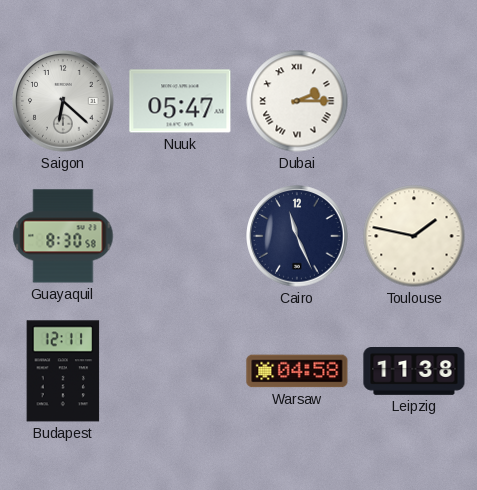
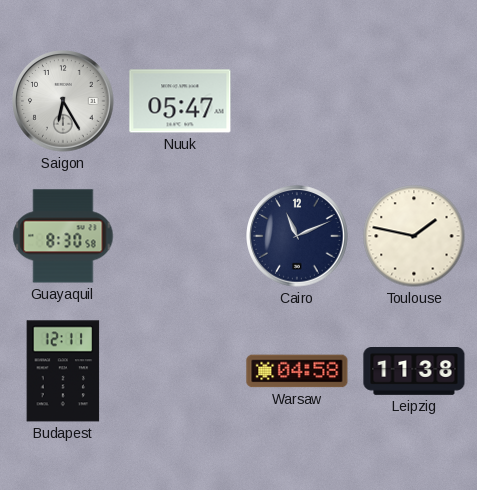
Saigon: 6:22 -> 6:25
Dubai: 2:15 -> none
Cairo: 11:26 -> 11:11
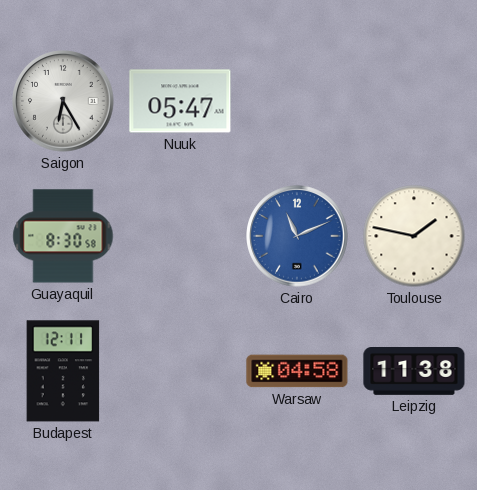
Cairo dial: navy -> blue
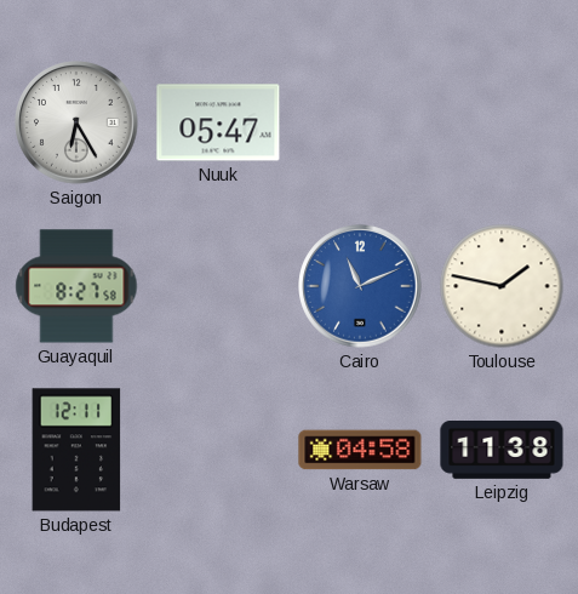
Guayaquil: 8:30 -> 8:27
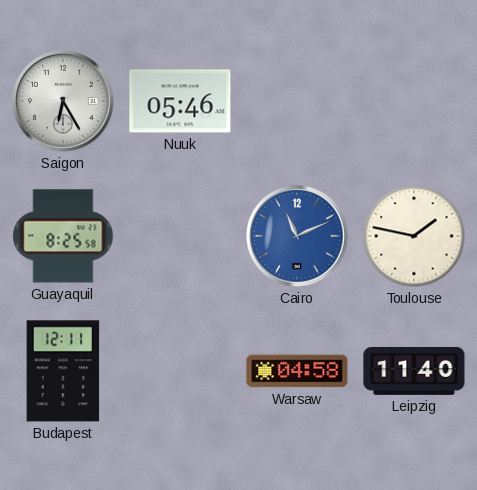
Nuuk: 05:47 -> 05:46
Guayaquil: 8:27 -> 8:25
Leipzig: 11:38 -> 11:40
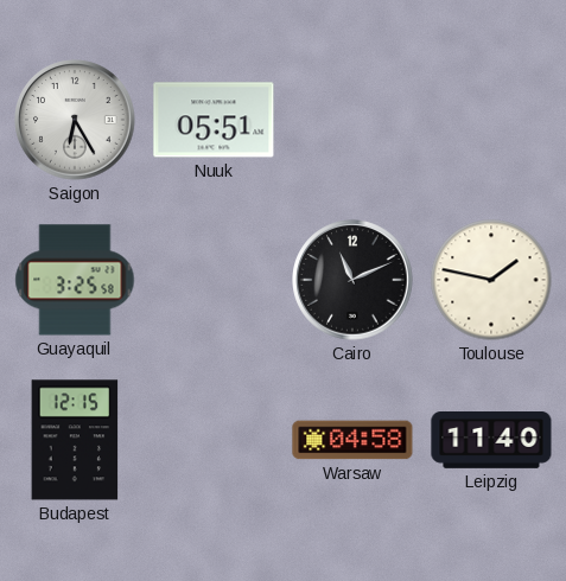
Nuuk: 05:46 -> 05:51
Guayaquil: 8:25 -> 3:25
Cairo dial: blue -> black
Budapest: 12:11 -> 12:15
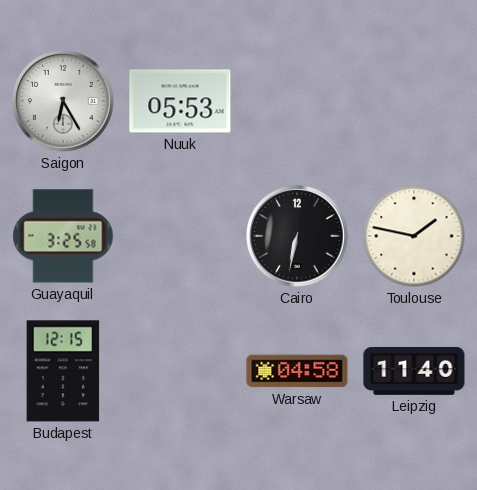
Nuuk: 05:51 -> 05:53
Cairo: 11:11 -> 6:32
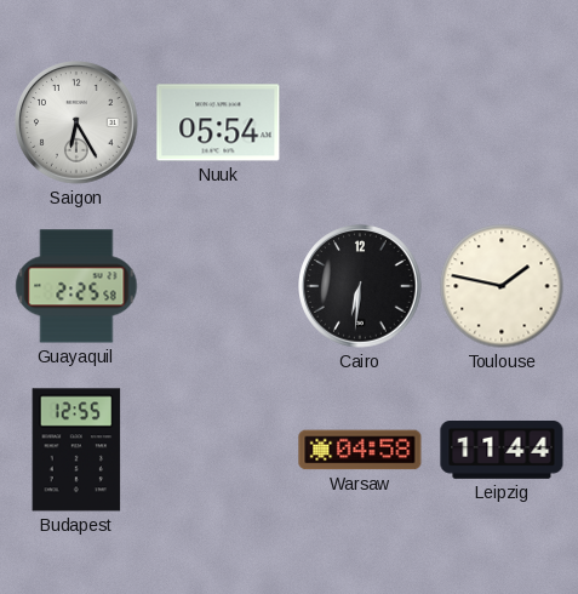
Nuuk: 05:53 -> 05:54
Guayaquil: 3:25 -> 2:25
Cairo: 6:32 -> 6:31
Budapest: 12:15 -> 12:55
Leipzig: 11:40 -> 11:44
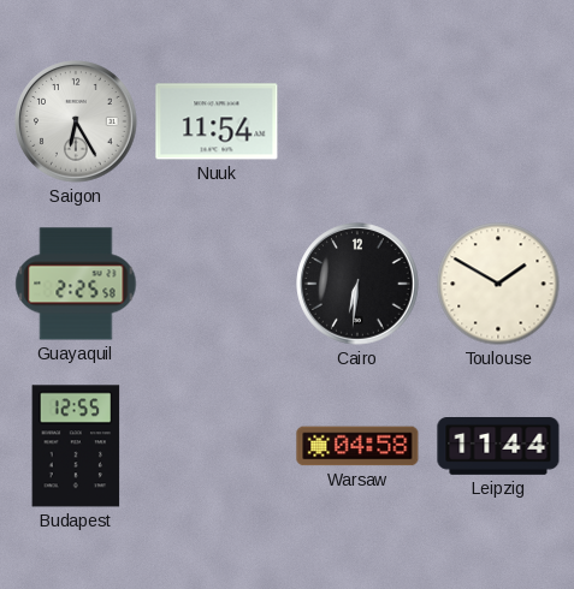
Nuuk: 05:54 -> 11:54
Toulouse: 1:47 -> 1:50
